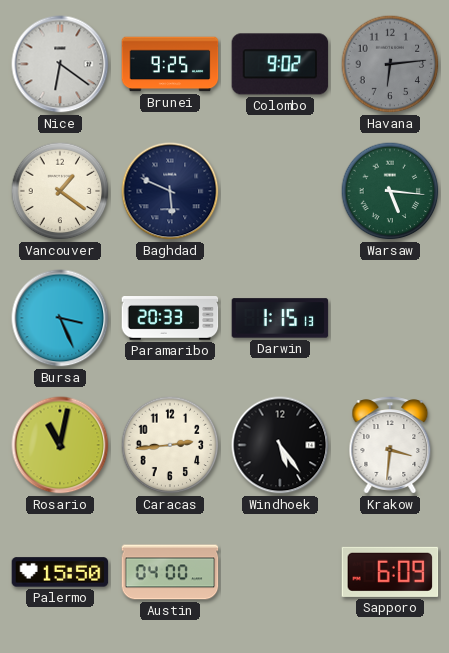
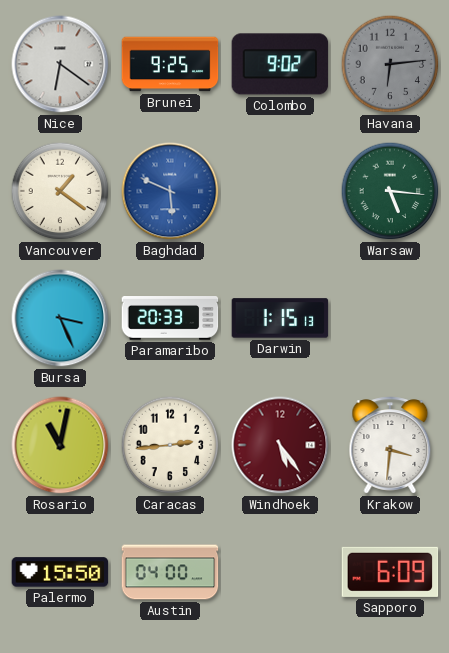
Baghdad dial: navy -> blue
Windhoek dial: black -> burgundy
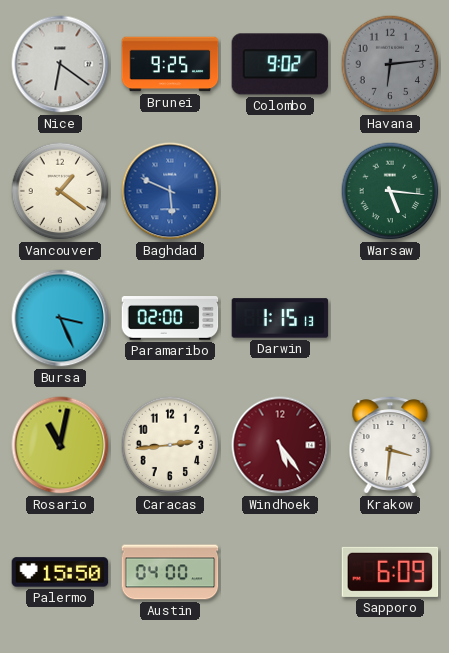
Paramaribo: 20:33 -> 02:00
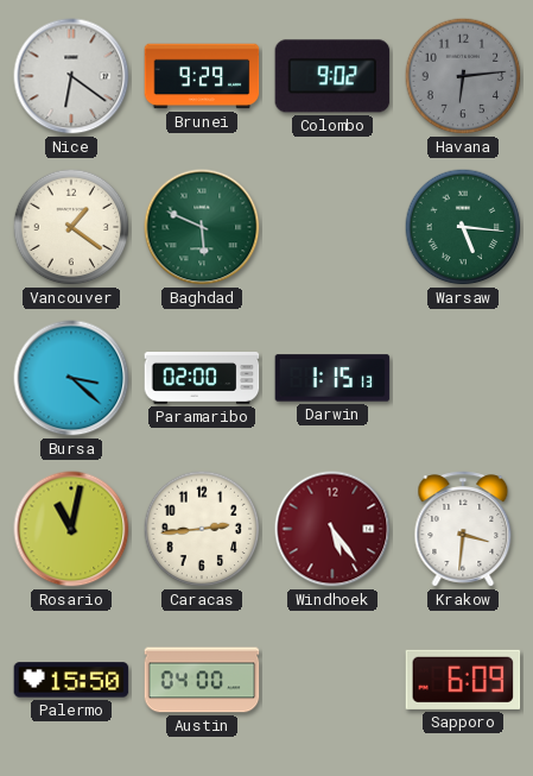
Brunei: 9:25 -> 9:29
Baghdad dial: blue -> green
Bursa: 3:26 -> 3:22
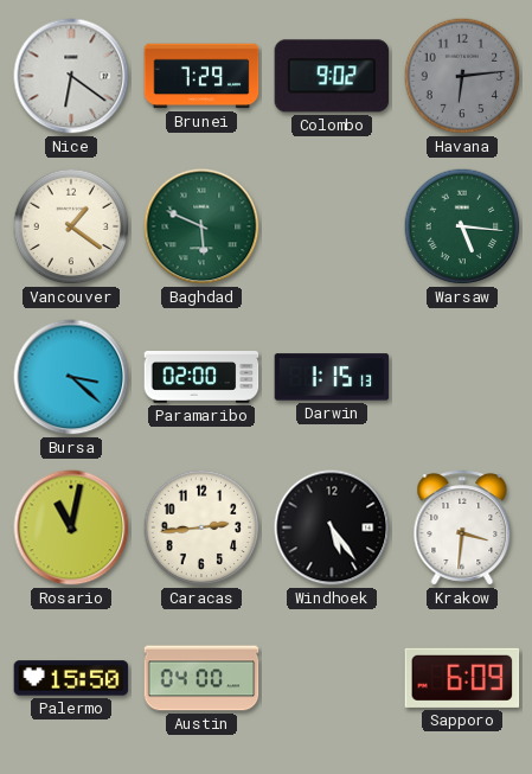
Brunei: 9:29 -> 7:29
Windhoek dial: burgundy -> black
